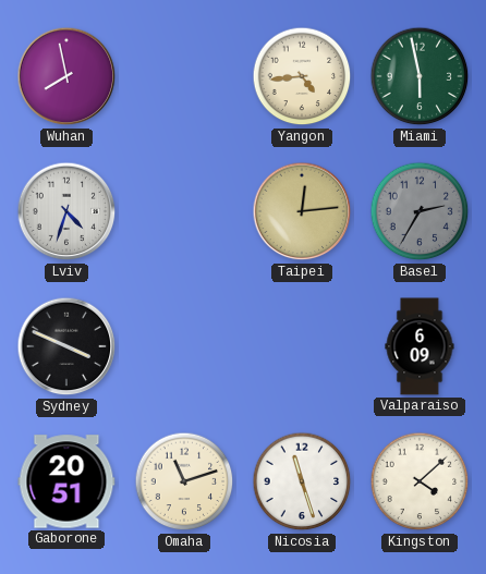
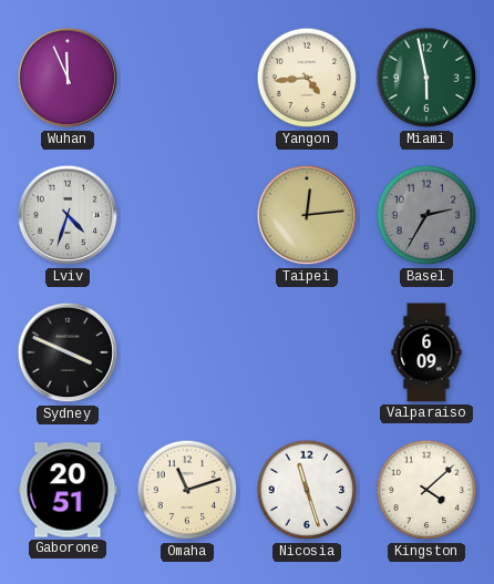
Wuhan: 7:58 -> 11:56
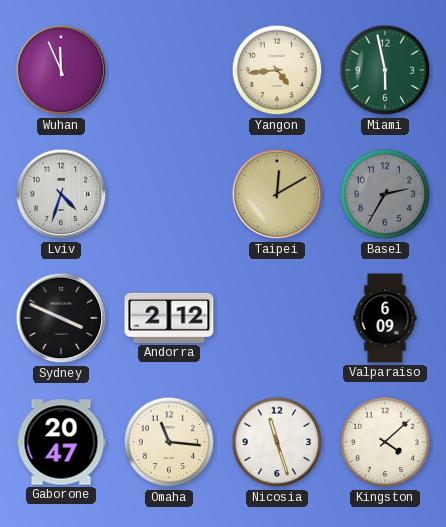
Taipei: 12:14 -> 12:10
Andorra: none -> 2:12
Gaborone: 20:51 -> 20:47
Omaha: 11:12 -> 11:16
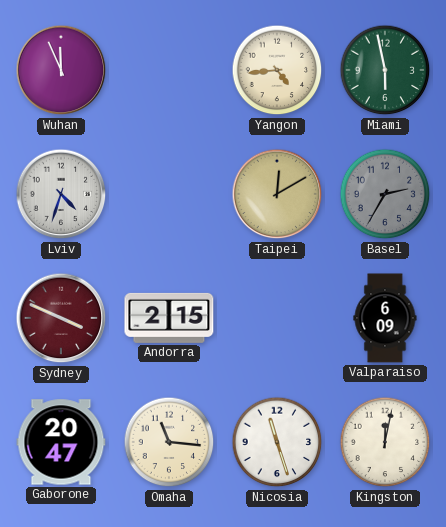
Sydney dial: black -> burgundy
Andorra: 2:12 -> 2:15
Kingston: 4:08 -> 12:02
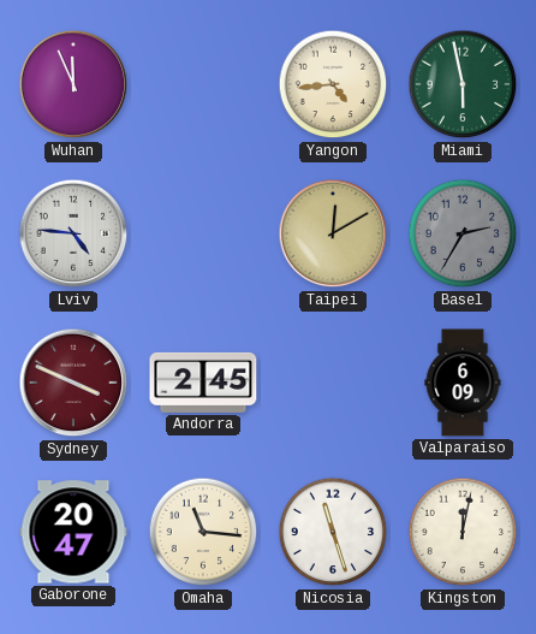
Lviv: 4:33 -> 4:46
Andorra: 2:15 -> 2:45
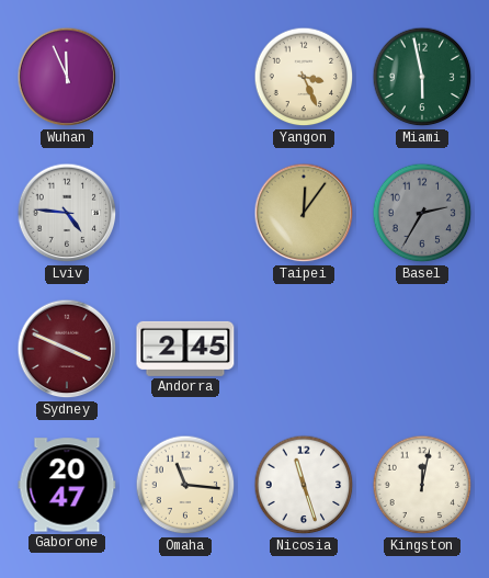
Yangon: 4:44 -> 3:26
Taipei: 12:10 -> 12:06
Valparaiso: 6:09 -> none
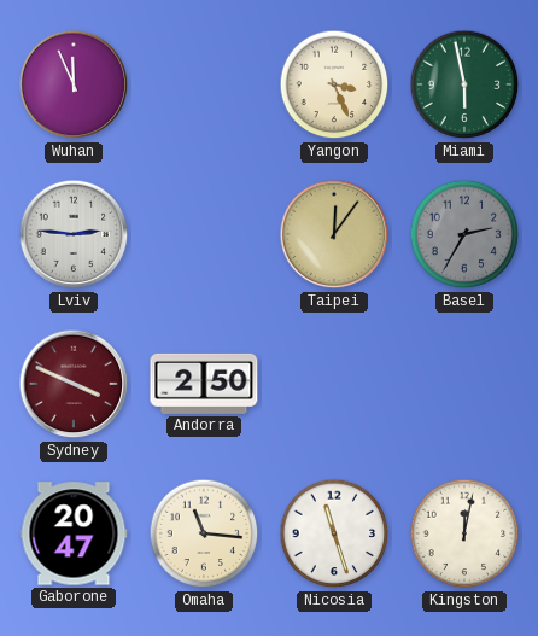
Lviv: 4:46 -> 2:46
Andorra: 2:45 -> 2:50
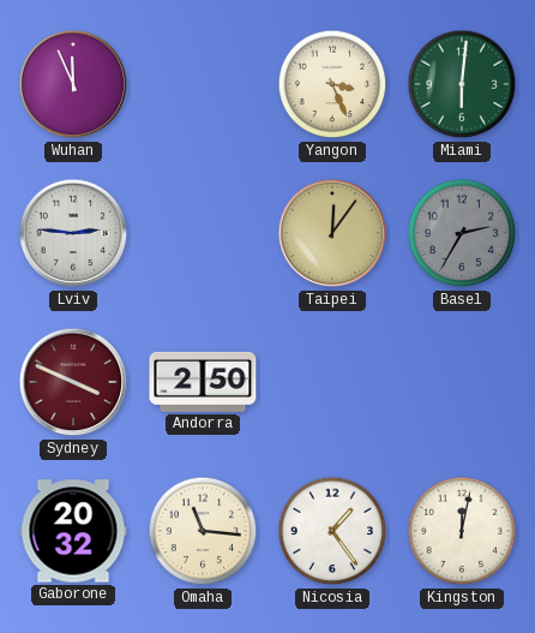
Miami: 5:58 -> 6:01
Gaborone: 20:47 -> 20:32
Nicosia: 11:27 -> 1:24
